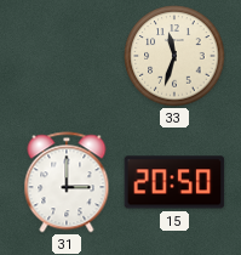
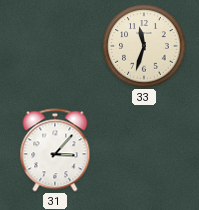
31: 3:00 -> 3:07
15: 20:50 -> none
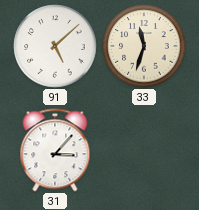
91: none -> 5:08
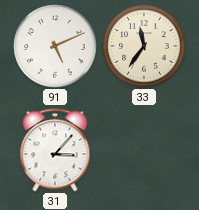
91: 5:08 -> 5:11
33: 11:33 -> 11:36
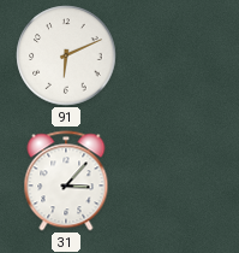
91: 5:11 -> 6:11
33: 11:36 -> none
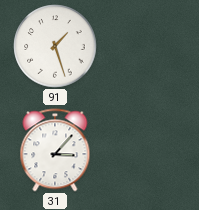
91: 6:11 -> 1:27
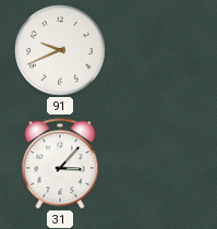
91: 1:27 -> 9:41
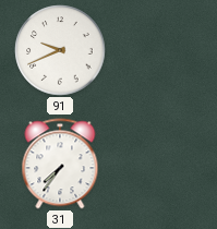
31: 3:07 -> 7:36
